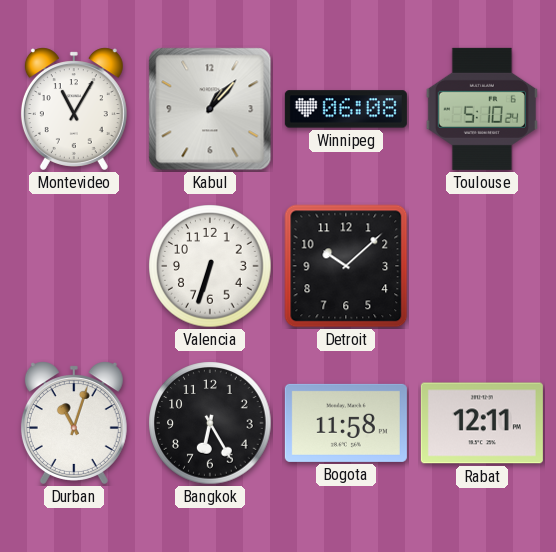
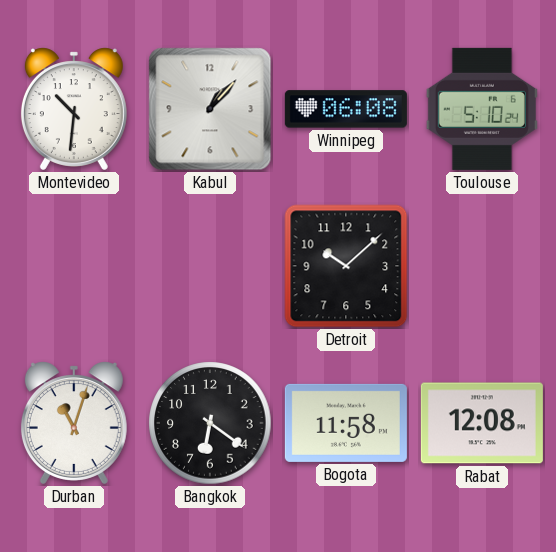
Montevideo: 11:05 -> 10:31
Valencia: 6:33 -> none
Bangkok: 6:25 -> 6:21
Rabat: 12:11 -> 12:08
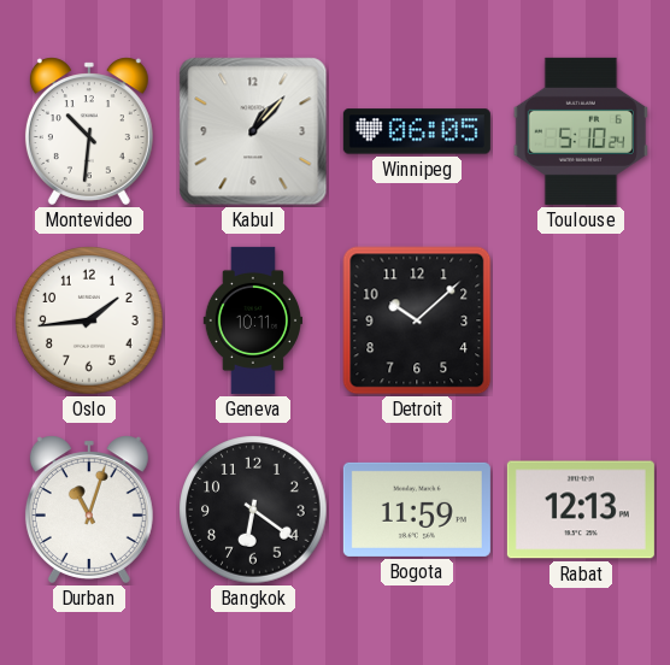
Winnipeg: 06:08 -> 06:05
Oslo: none -> 1:44
Geneva: none -> 10:11
Bogota: 11:58 -> 11:59
Rabat: 12:08 -> 12:13
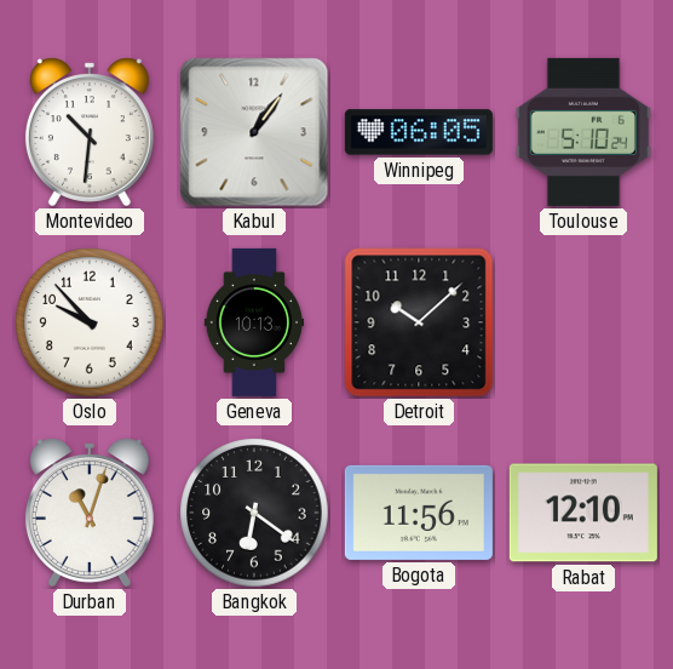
Kabul: 1:07 -> 1:06
Oslo: 1:44 -> 9:53
Geneva: 10:11 -> 10:13
Bogota: 11:59 -> 11:56
Rabat: 12:13 -> 12:10
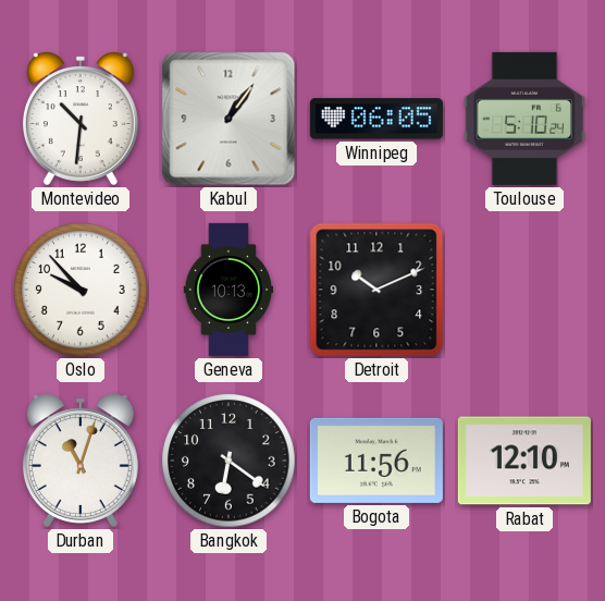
Detroit: 10:08 -> 10:11
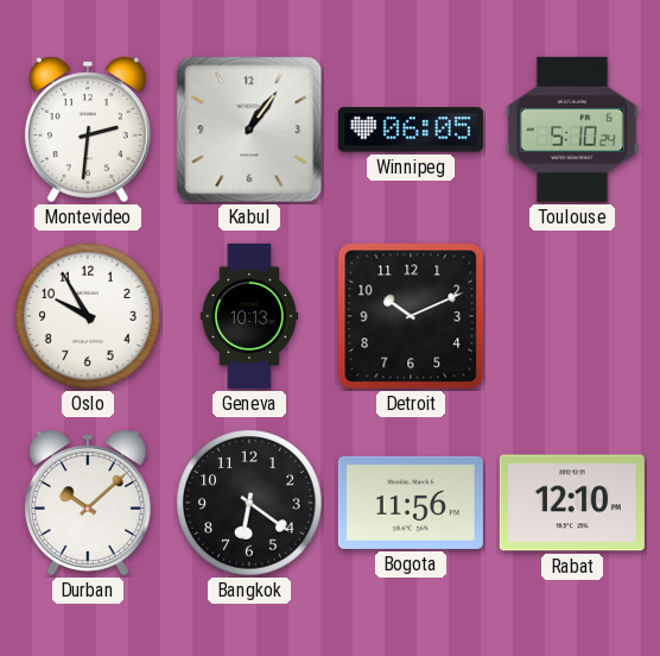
Montevideo: 10:31 -> 2:31
Oslo: 9:53 -> 9:55
Durban: 11:03 -> 10:08
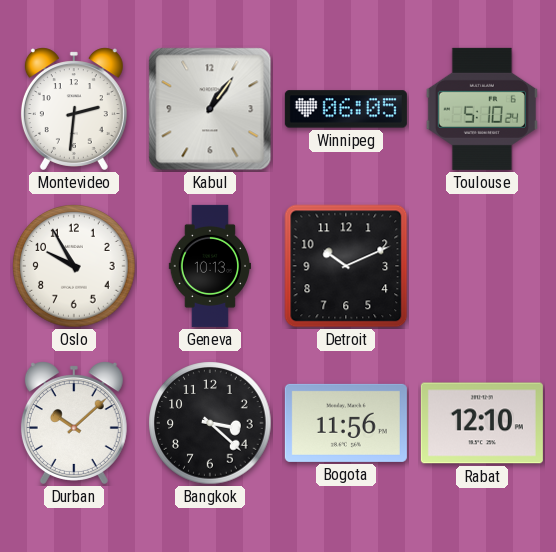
Bangkok: 6:21 -> 3:22
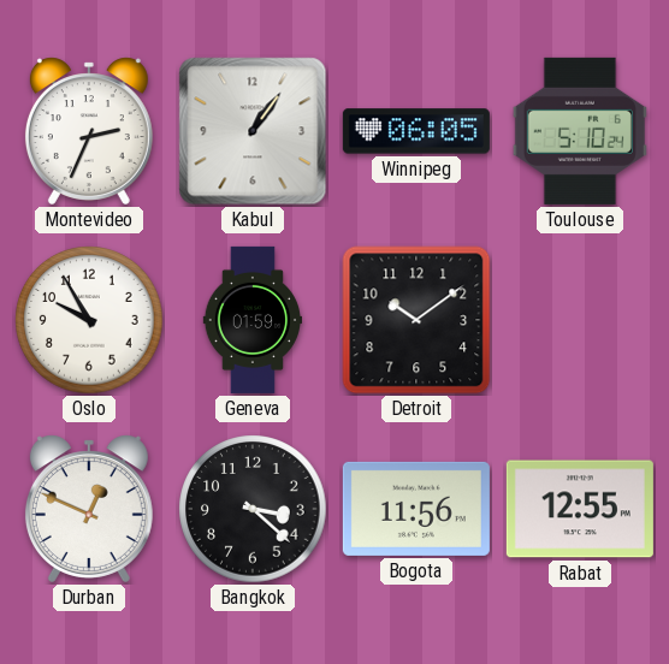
Montevideo: 2:31 -> 2:34
Geneva: 10:13 -> 01:59
Detroit: 10:11 -> 10:09
Durban: 10:08 -> 12:49
Rabat: 12:10 -> 12:55
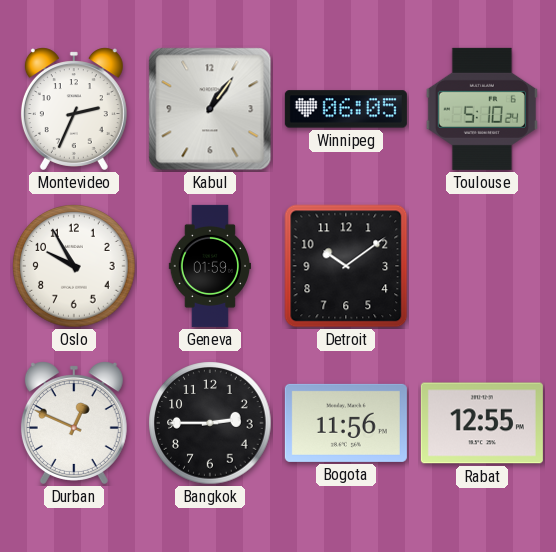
Bangkok: 3:22 -> 2:45
